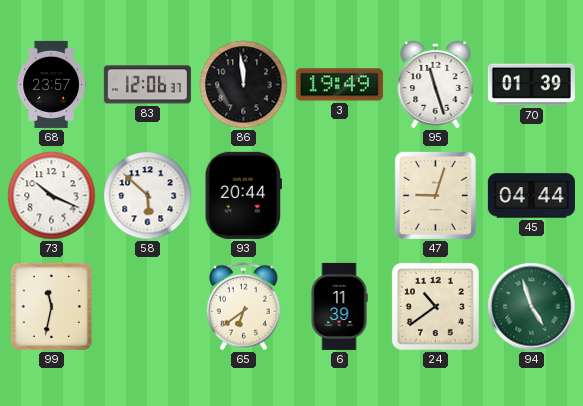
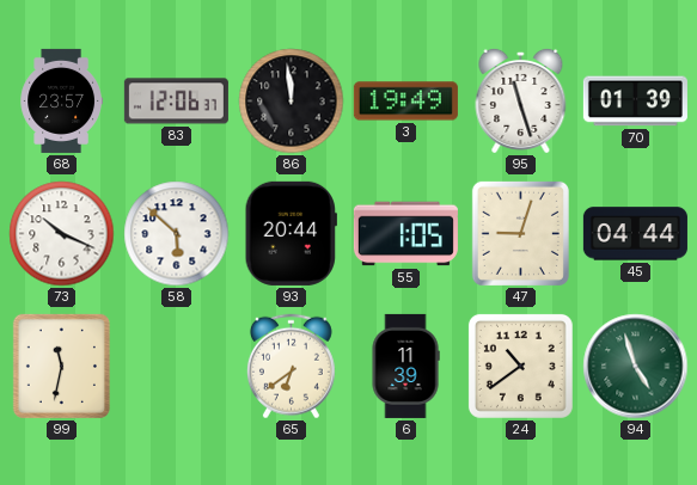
55: none -> 1:05
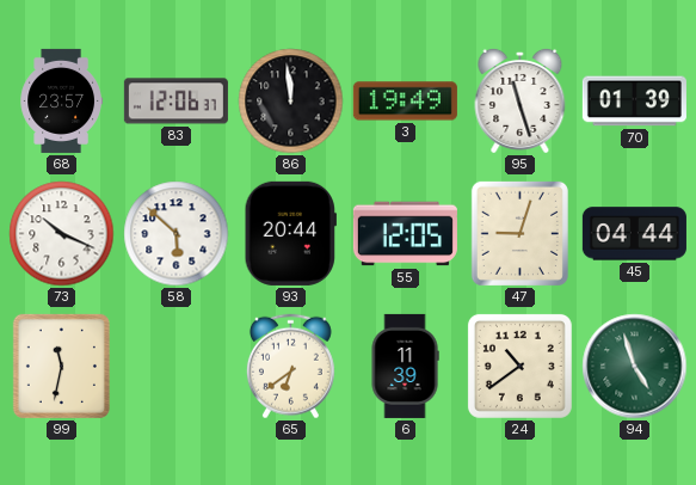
55: 1:05 -> 12:05
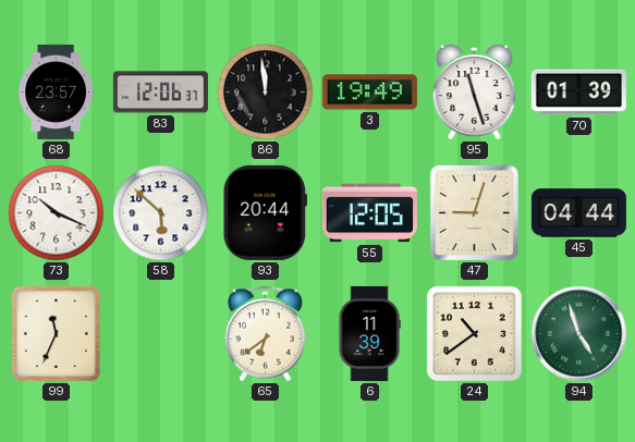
99: 11:32 -> 11:34
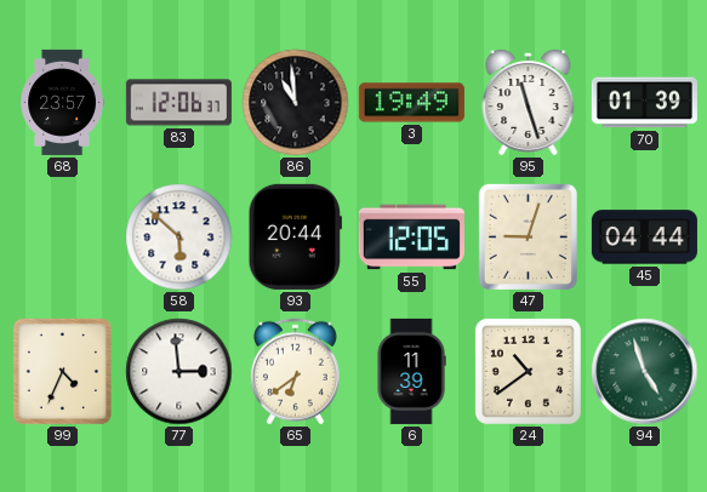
86: 11:59 -> 10:59
73: 10:19 -> none
99: 11:34 -> 4:34
77: none -> 2:59
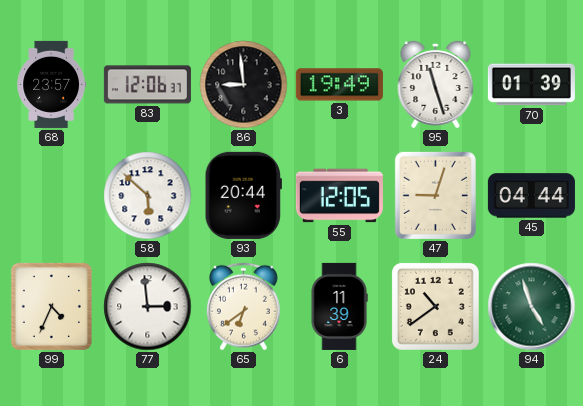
86: 10:59 -> 8:59
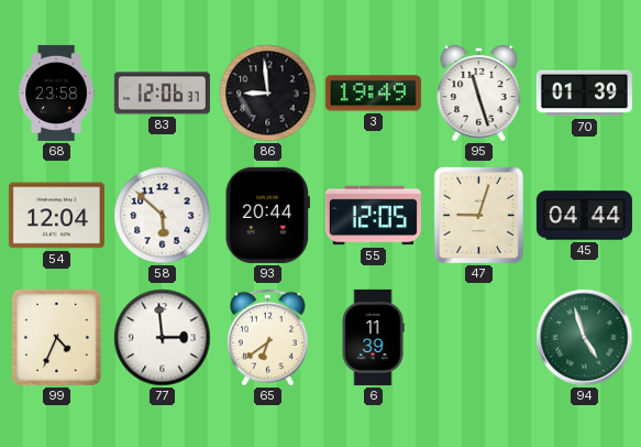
68: 23:57 -> 23:58
54: none -> 12:04
24: 10:39 -> none
